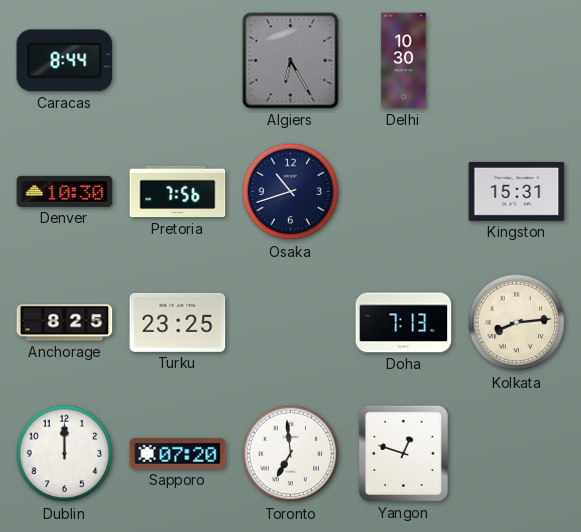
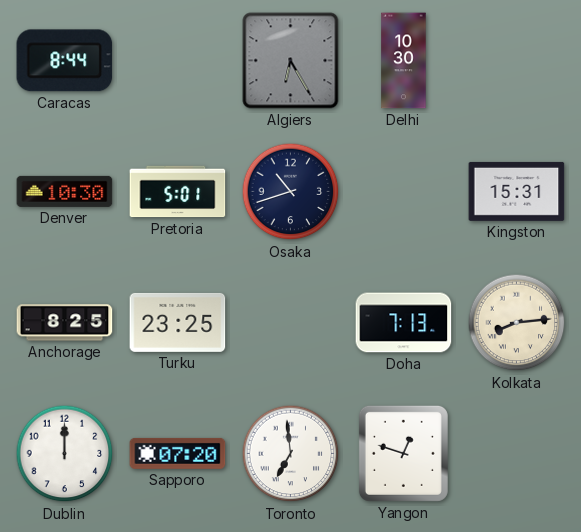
Pretoria: 7:56 -> 5:01
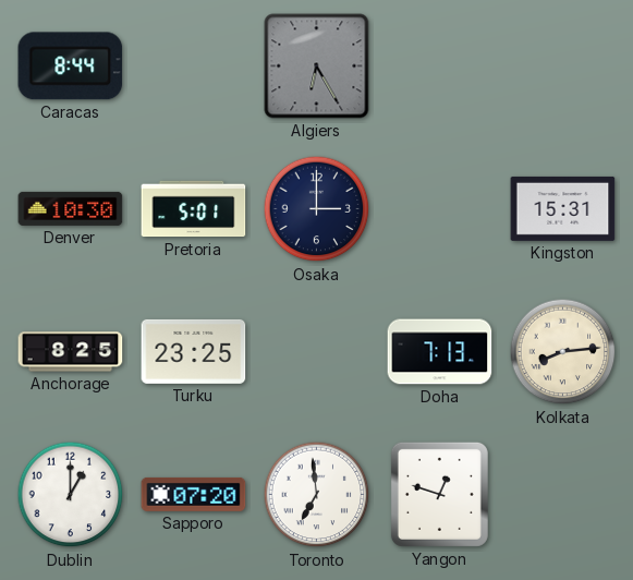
Delhi: 10:30 -> none
Osaka: 10:42 -> 3:00
Dublin: 12:00 -> 1:00
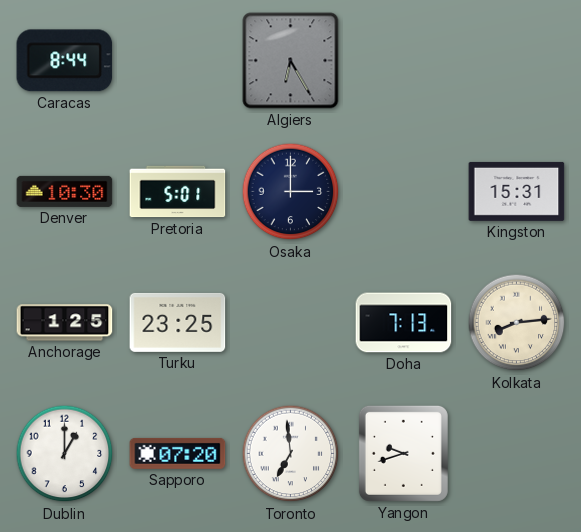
Anchorage: 8:25 -> 1:25
Yangon: 12:48 -> 9:42
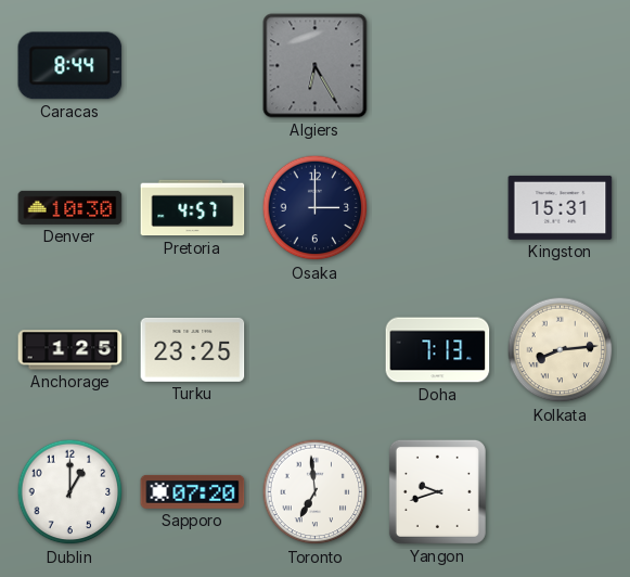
Pretoria: 5:01 -> 4:57
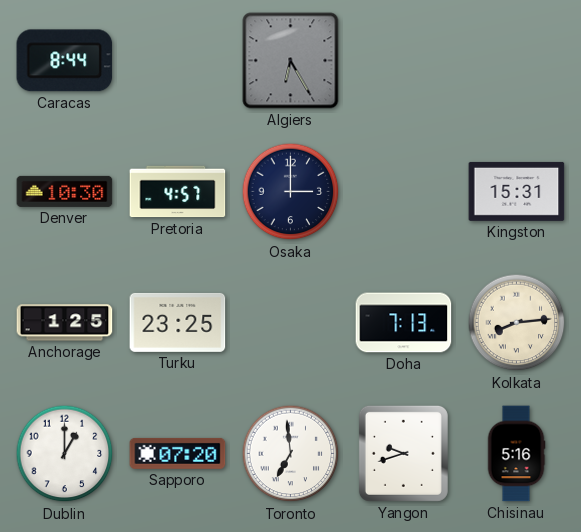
Chisinau: none -> 5:16
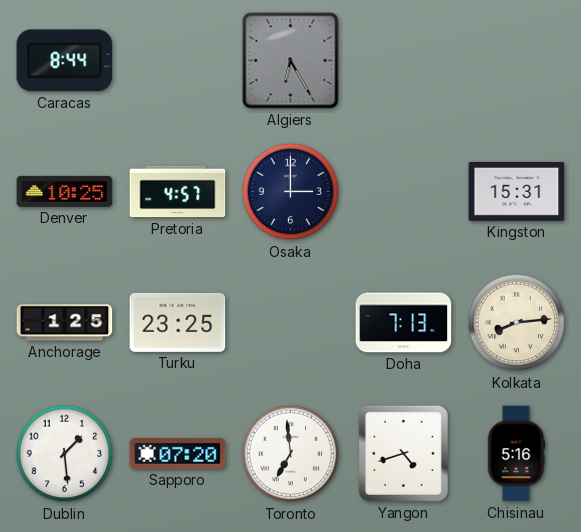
Denver: 10:30 -> 10:25
Dublin: 1:00 -> 1:29
Yangon: 9:42 -> 4:42
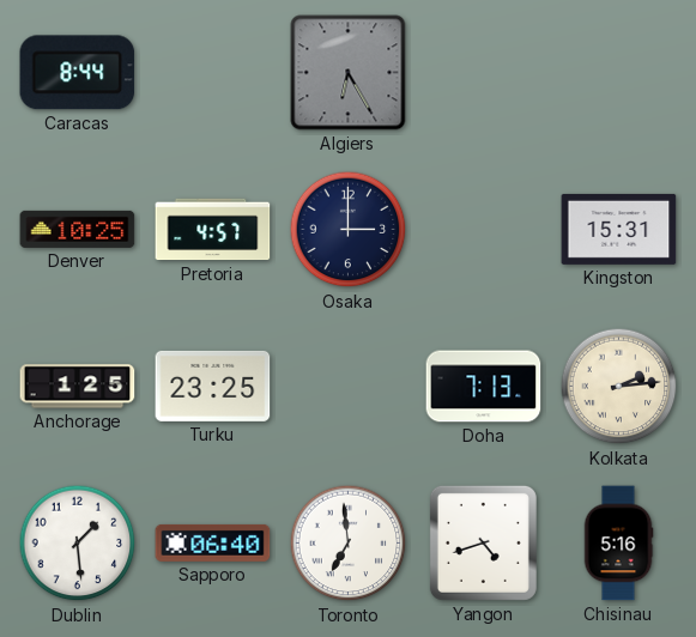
Kolkata: 8:14 -> 2:14
Sapporo: 07:20 -> 06:40
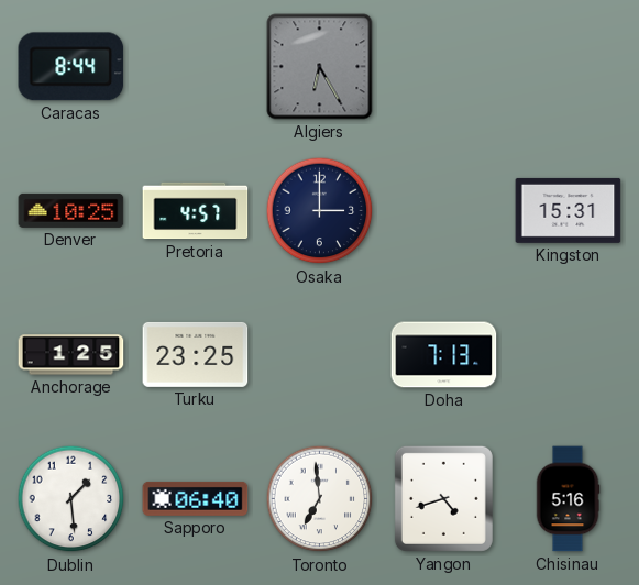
Kolkata: 2:14 -> none
